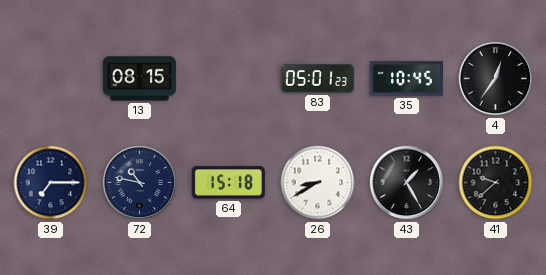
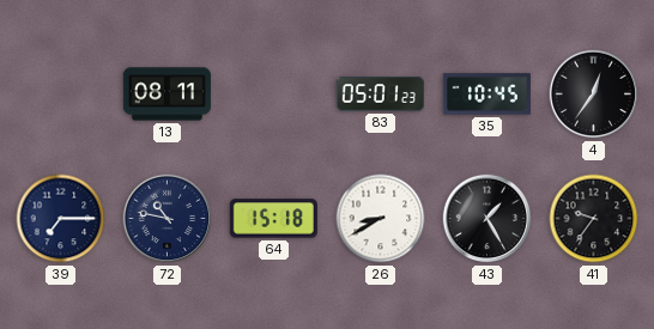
13: 08:15 -> 08:11
41: 9:38 -> 9:36
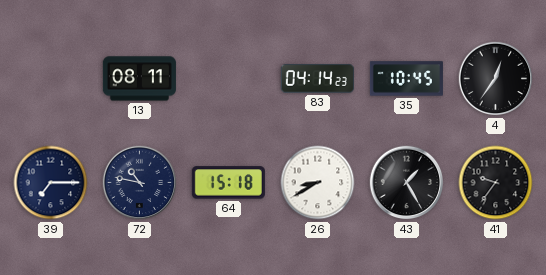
83: 05:01 -> 04:14
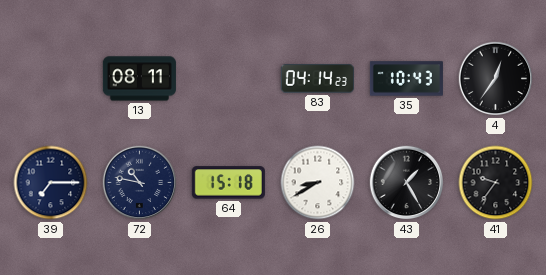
35: 10:45 -> 10:43
